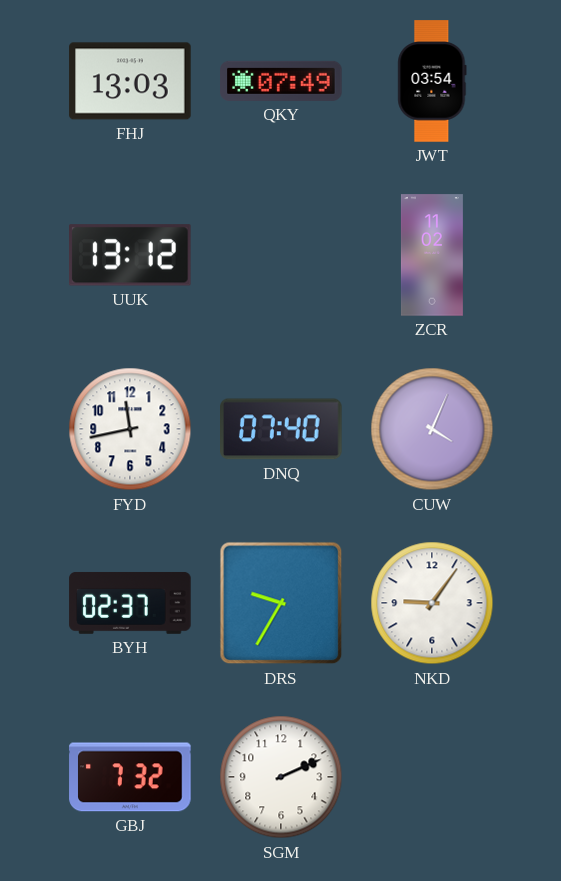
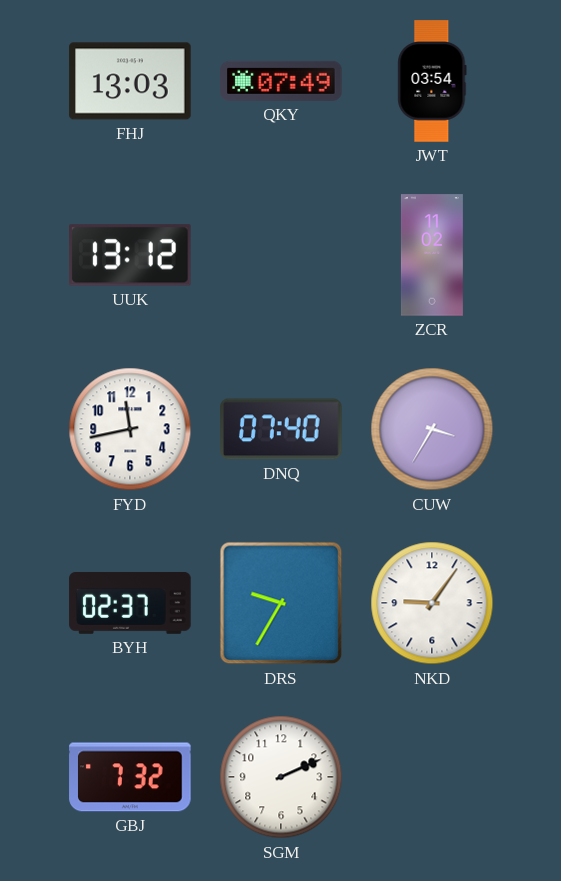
CUW: 4:04 -> 3:35
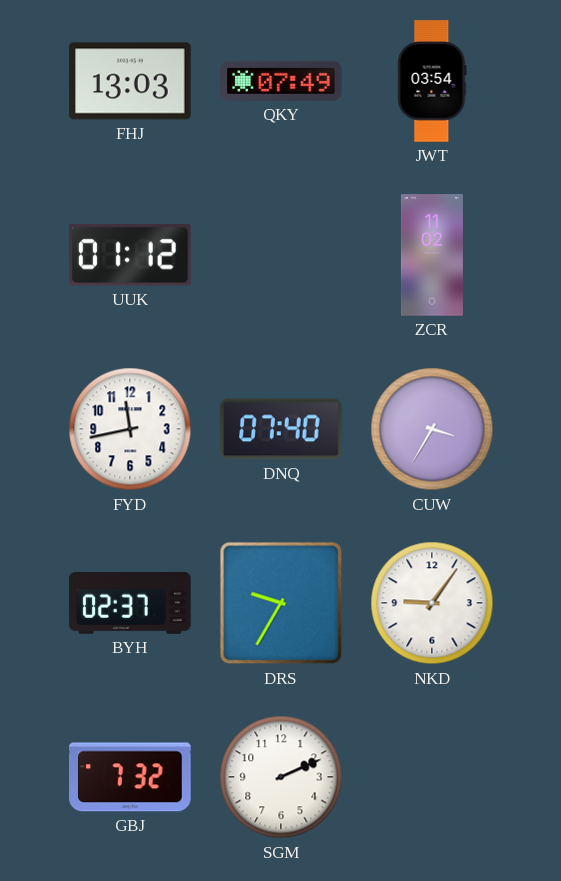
UUK: 13:12 -> 01:12
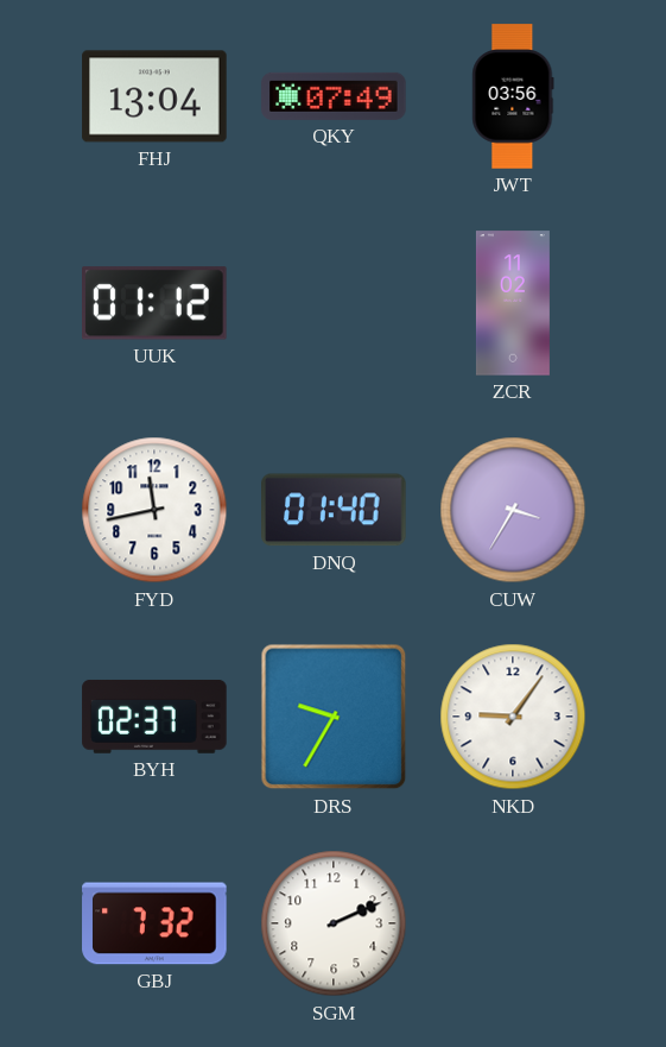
FHJ: 13:03 -> 13:04
JWT: 03:54 -> 03:56
DNQ: 07:40 -> 01:40
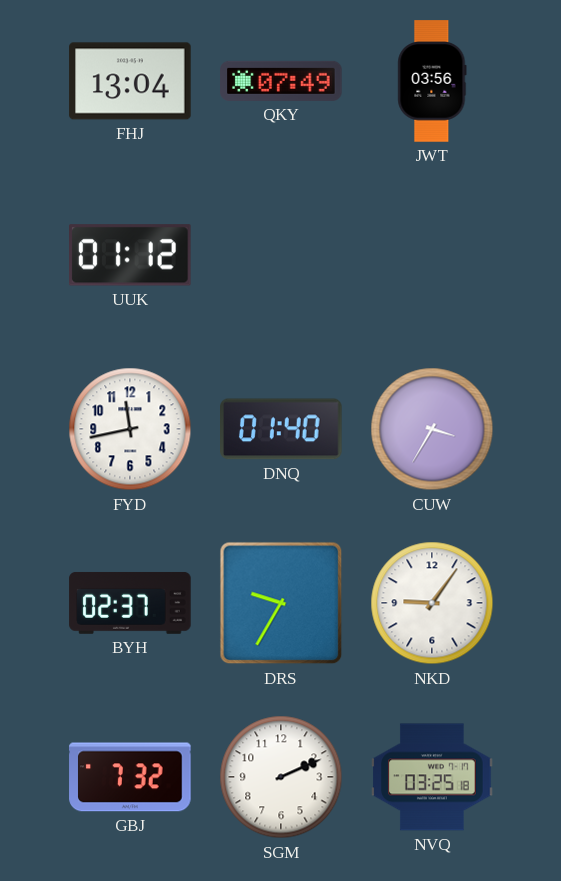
ZCR: 11:02 -> none
NVQ: none -> 03:25
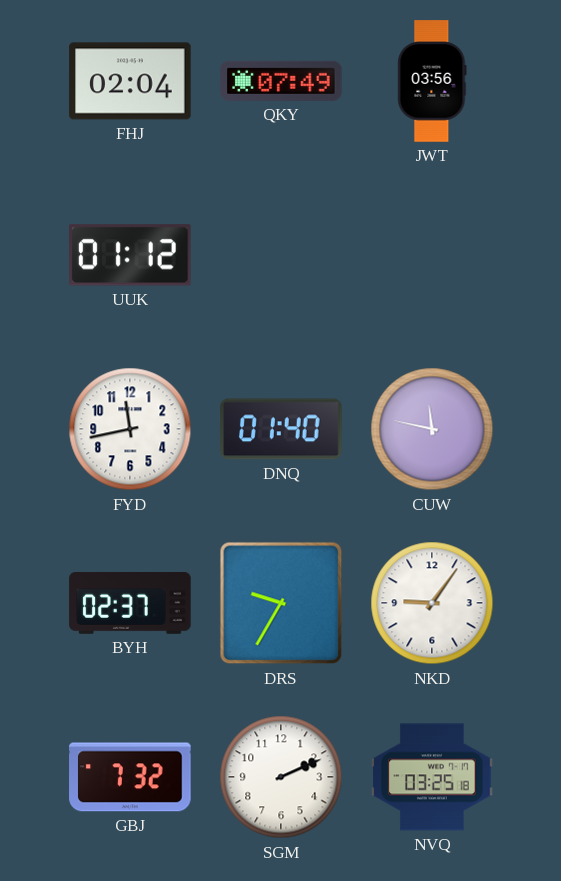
FHJ: 13:04 -> 02:04
CUW: 3:35 -> 11:47
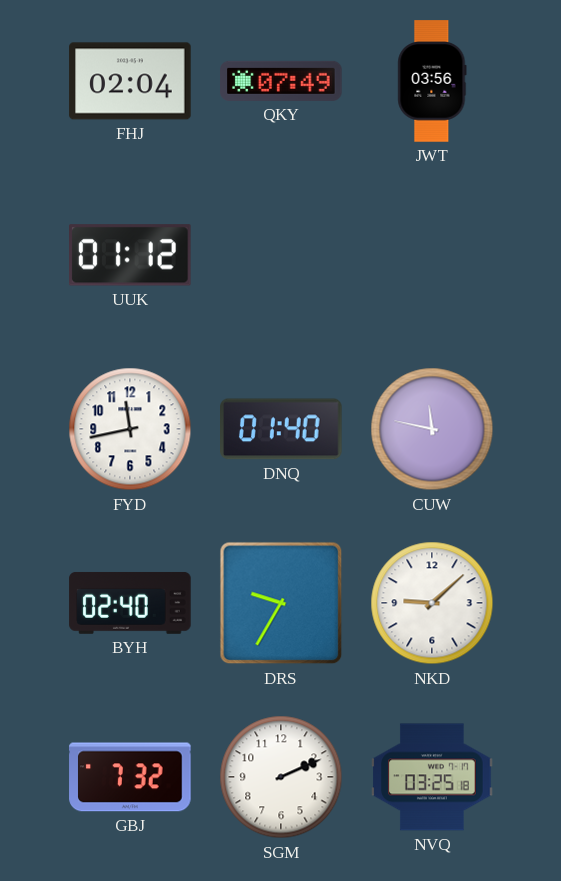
BYH: 02:37 -> 02:40
NKD: 9:06 -> 9:08
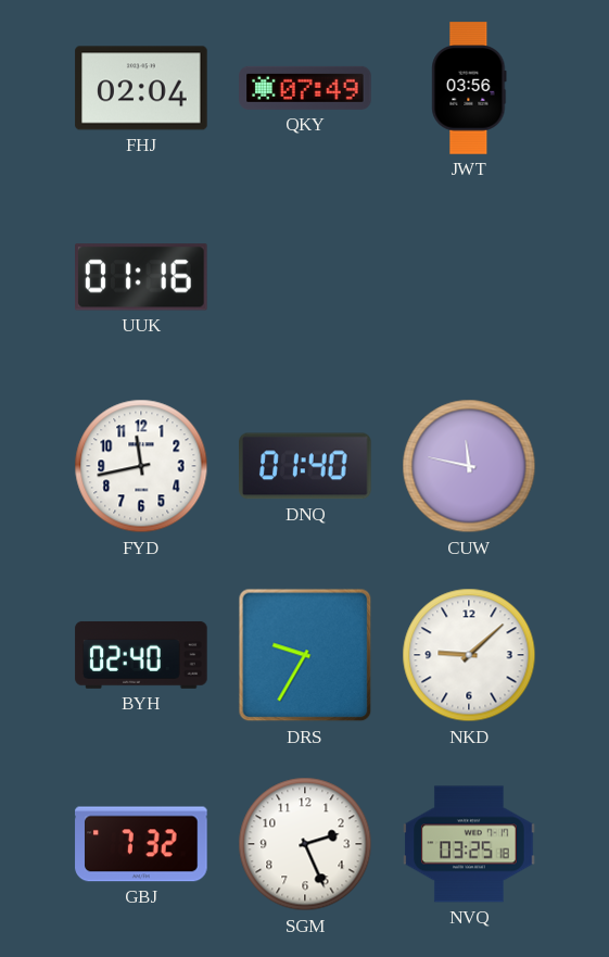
UUK: 01:12 -> 01:16
SGM: 2:11 -> 2:26
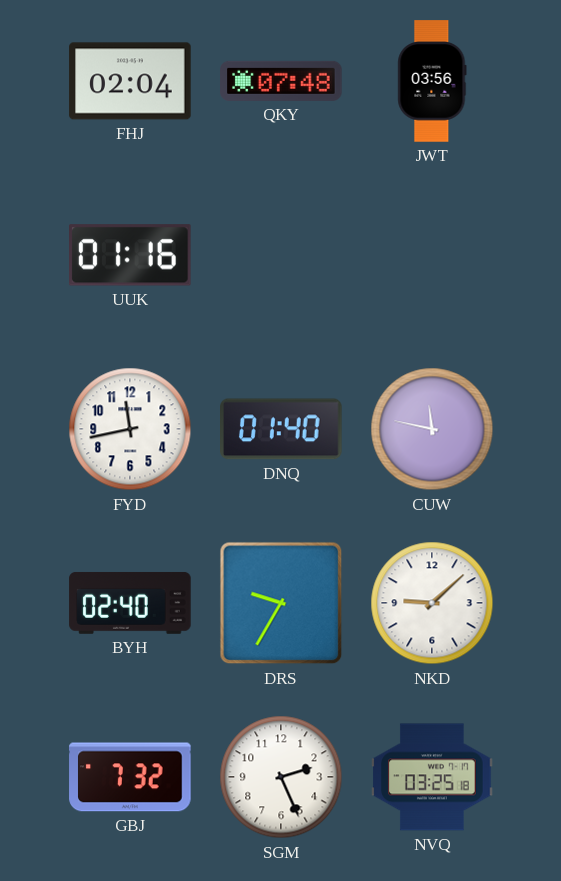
QKY: 07:49 -> 07:48
